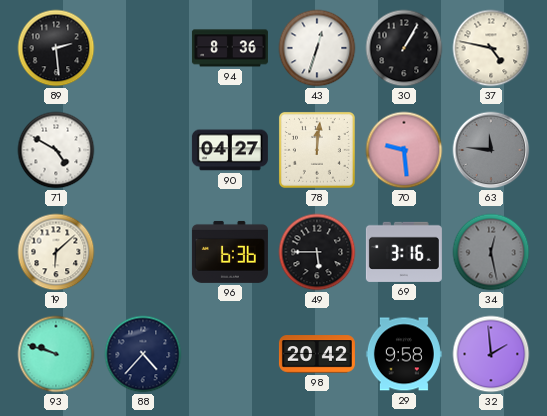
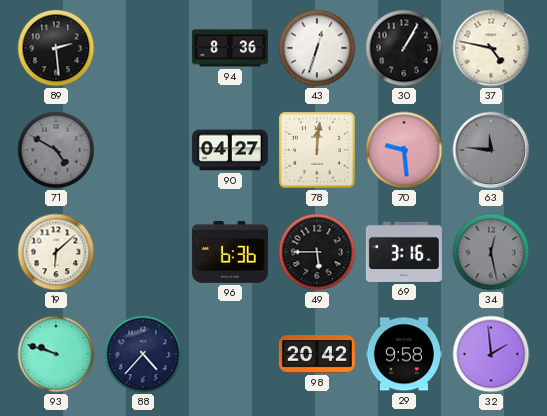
71 dial: white -> grey
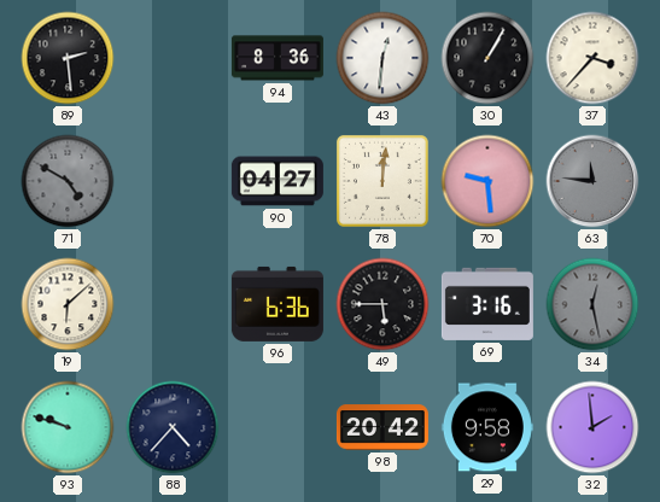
43: 12:33 -> 12:31
37: 4:47 -> 3:37
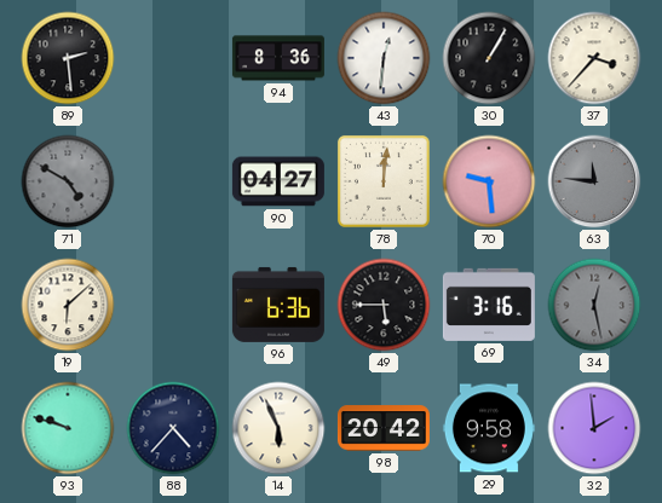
14: none -> 5:56
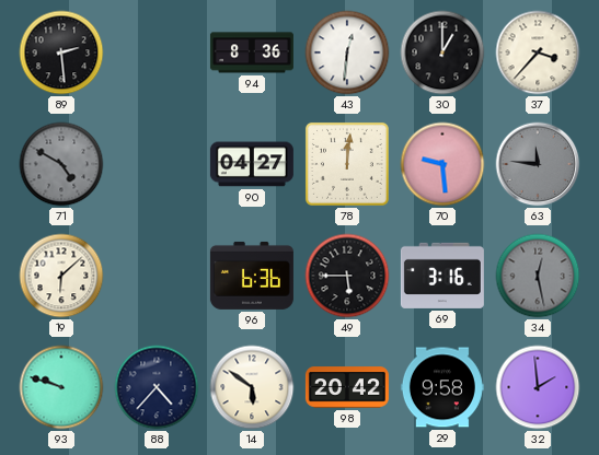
30: 1:05 -> 1:00
14: 5:56 -> 5:51
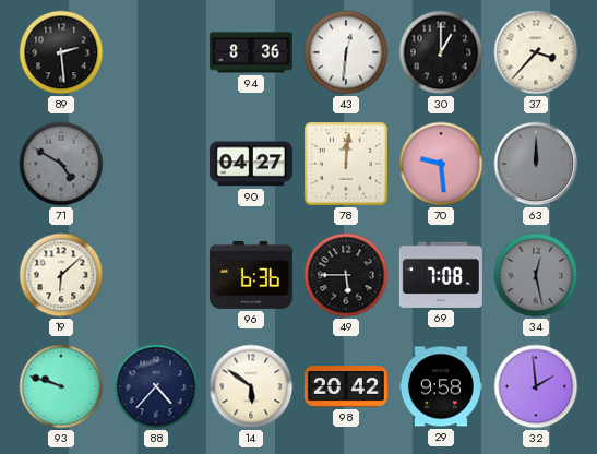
63: 11:46 -> 12:00
69: 3:16 -> 7:08
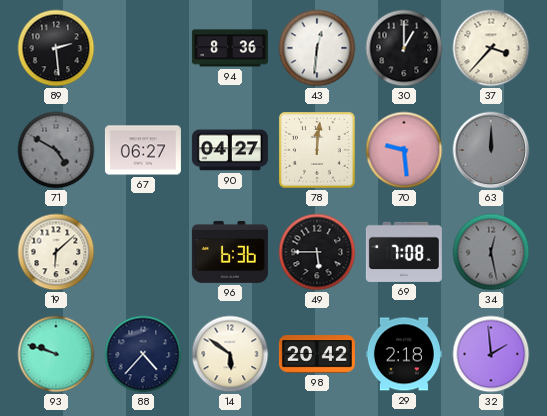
67: none -> 06:27
29: 9:58 -> 2:18
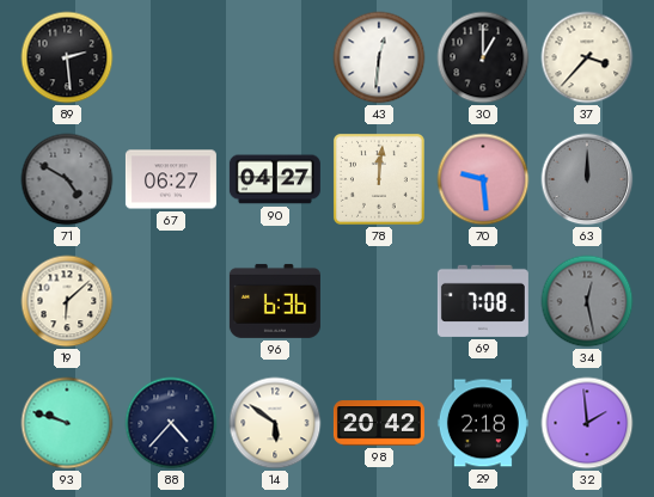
94: 8:36 -> none
49: 5:45 -> none
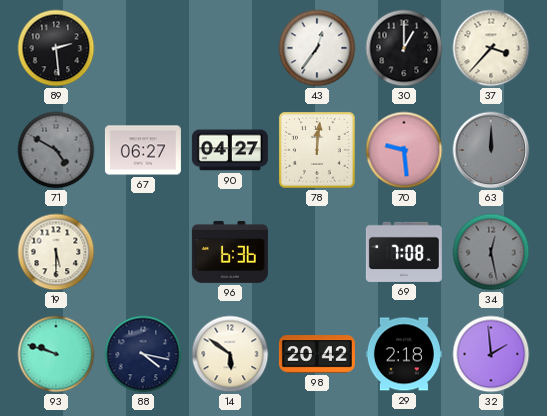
43: 12:31 -> 12:36
19: 6:08 -> 5:30
88: 4:37 -> 4:17
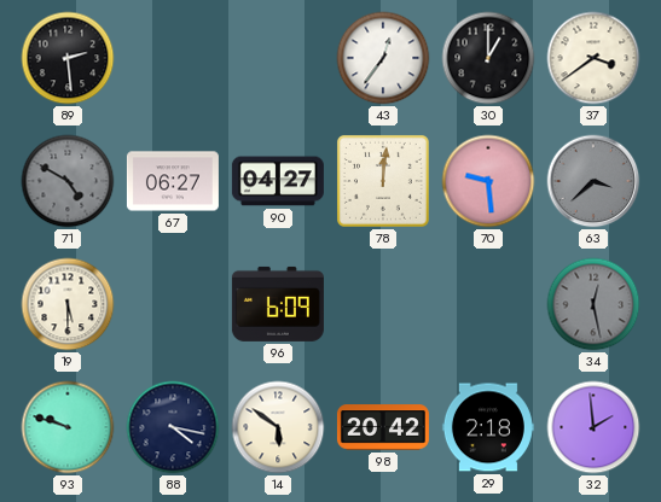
37: 3:37 -> 3:39
63: 12:00 -> 3:38
96: 6:36 -> 6:09
69: 7:08 -> none
